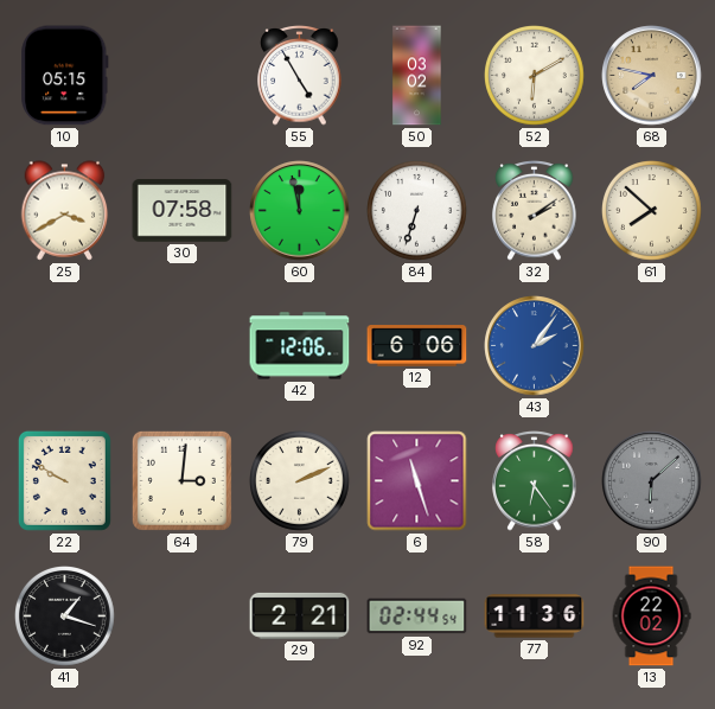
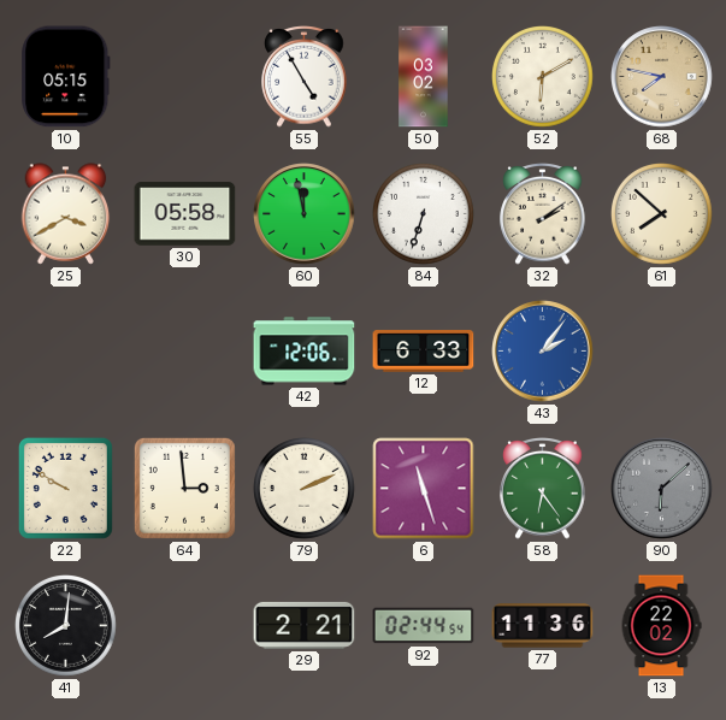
30: 07:58 -> 05:58
12: 6:06 -> 6:33
64: 3:01 -> 2:59
41: 1:18 -> 8:01
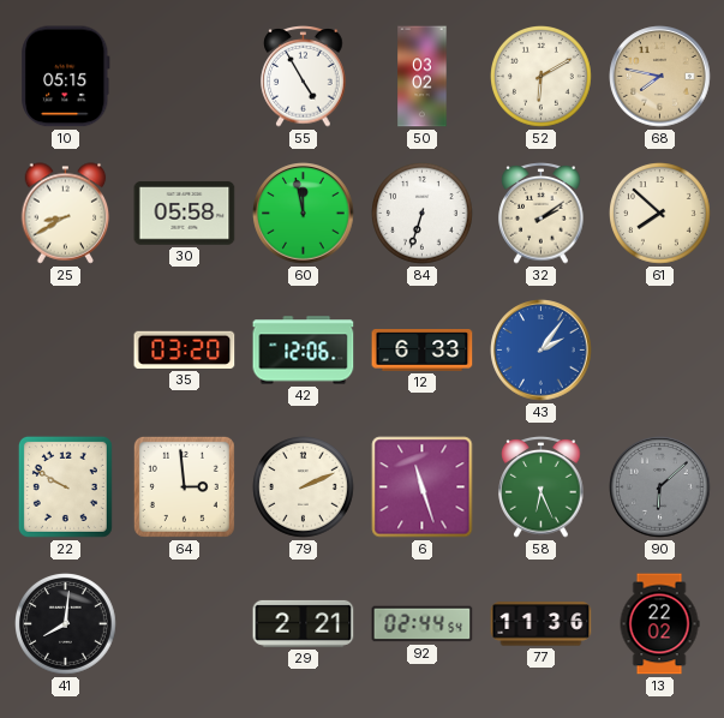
25: 3:40 -> 8:40
35: none -> 03:20
58: 6:24 -> 6:26
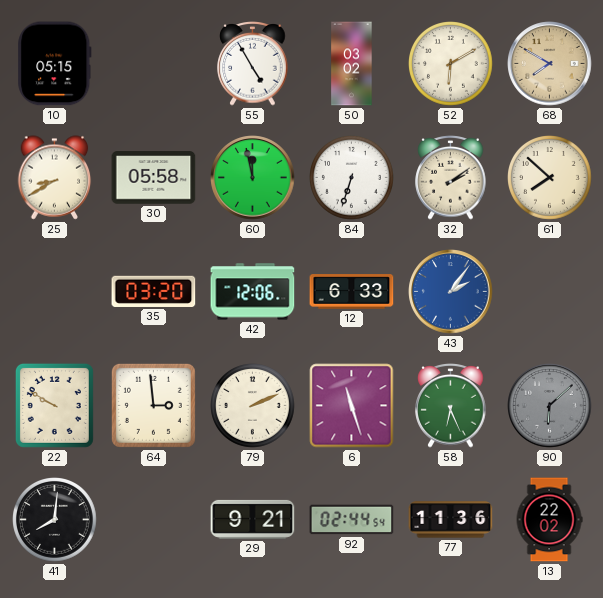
68: 7:47 -> 7:50
29: 2:21 -> 9:21
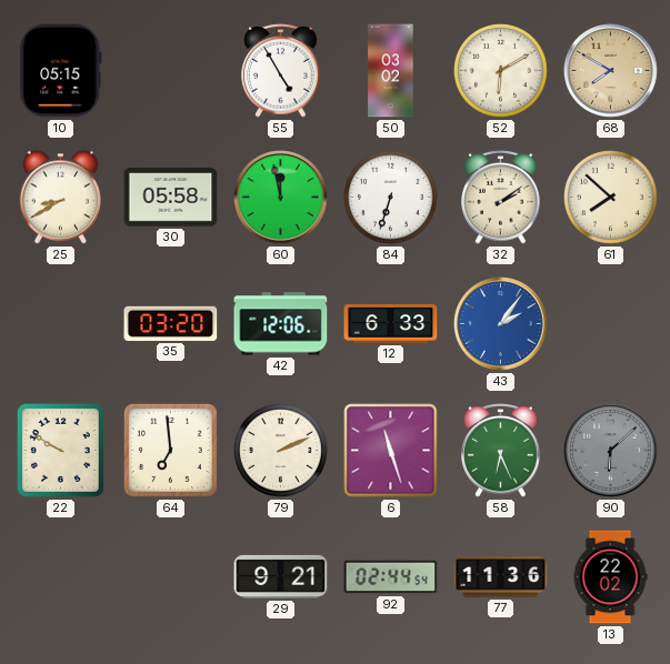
64: 2:59 -> 6:59
41: 8:01 -> none
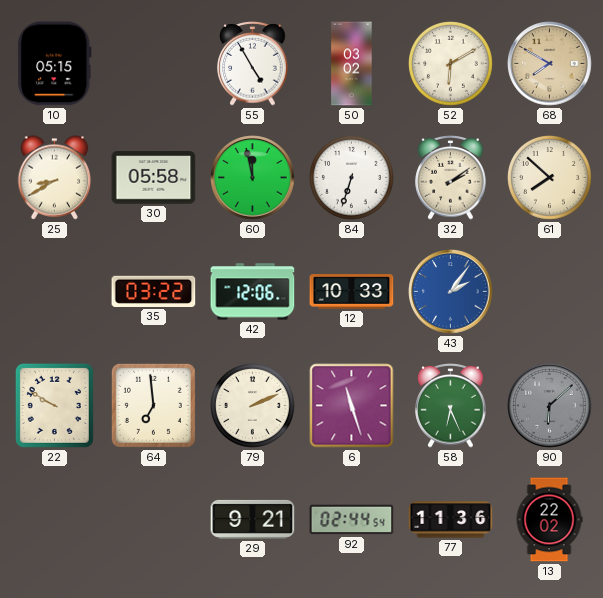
35: 03:20 -> 03:22
12: 6:33 -> 10:33
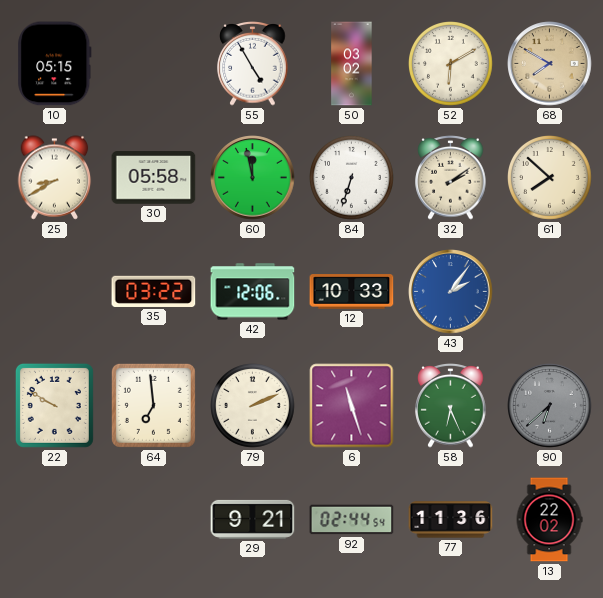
90: 6:08 -> 6:38
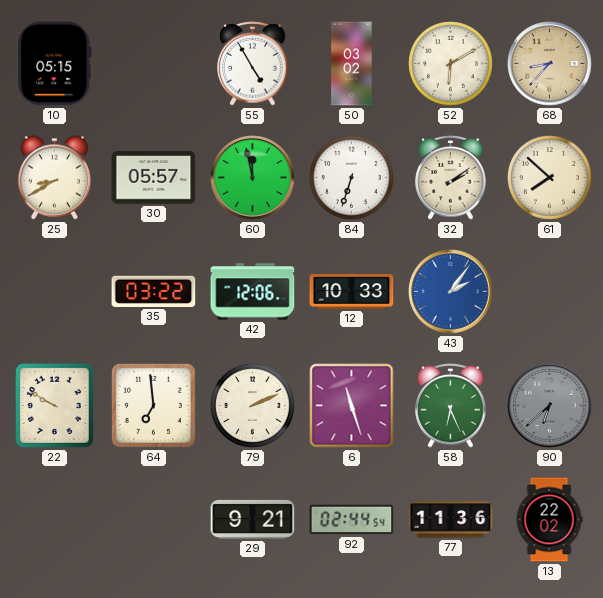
68: 7:50 -> 8:37
30: 05:58 -> 05:57
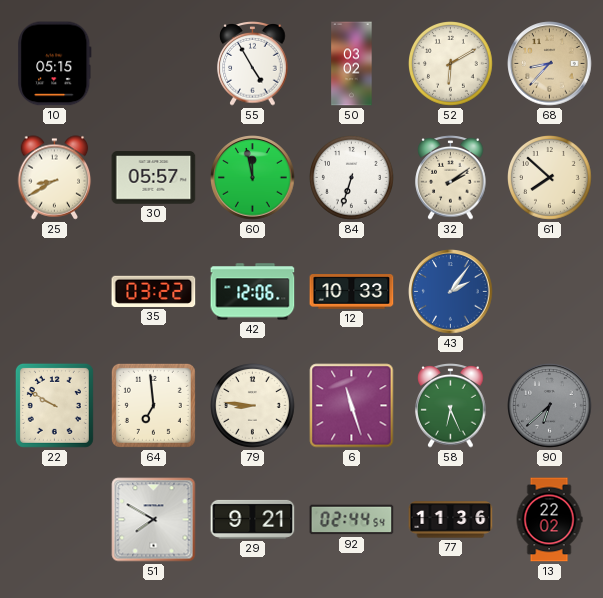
79: 2:11 -> 8:46
51: none -> 7:50
